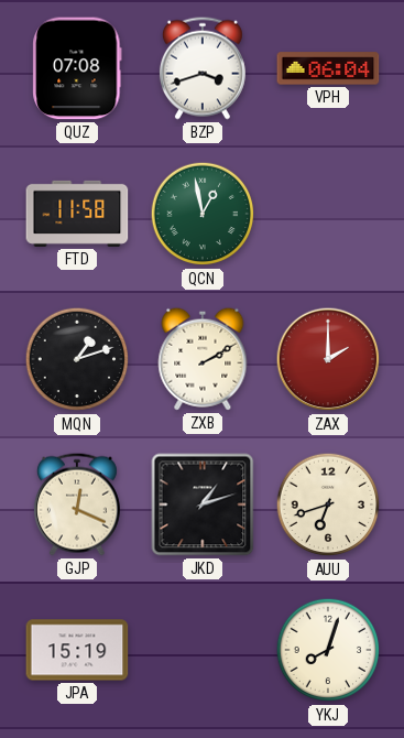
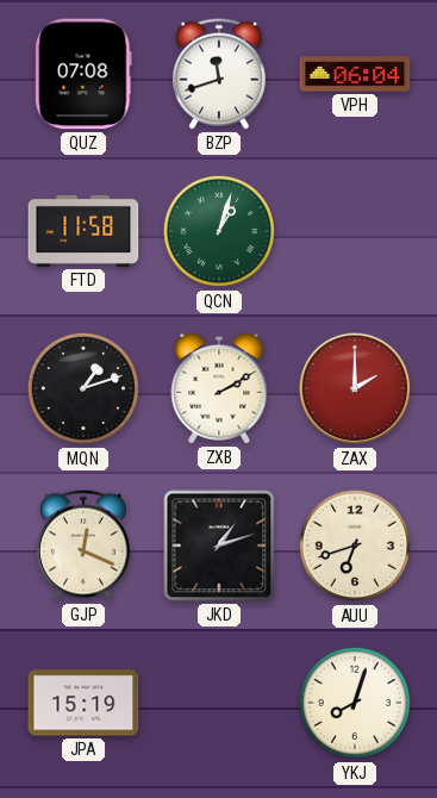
BZP: 3:42 -> 11:42
QCN: 12:58 -> 1:03
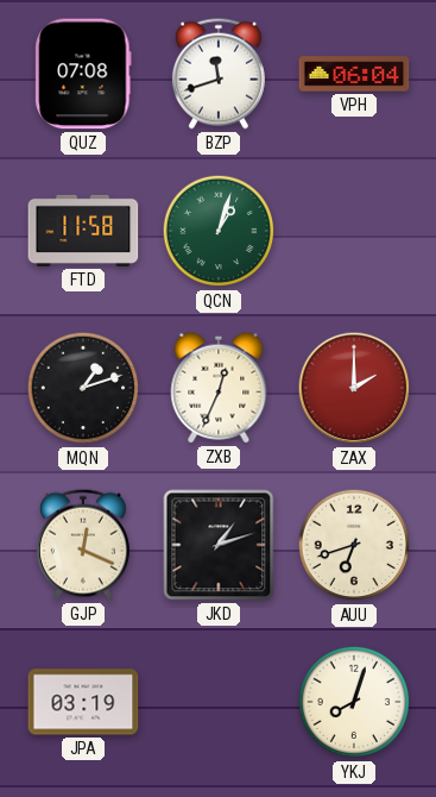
ZXB: 2:10 -> 12:34
JPA: 15:19 -> 03:19
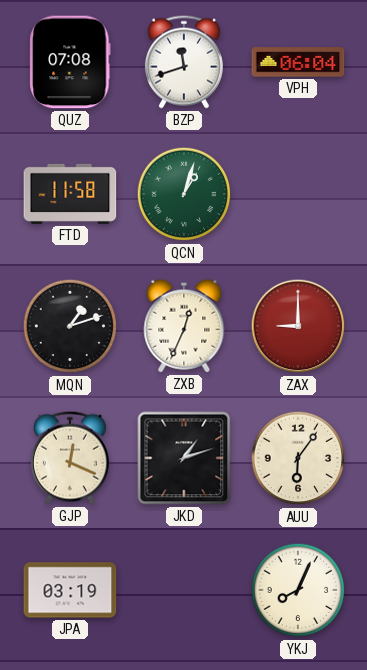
ZAX: 2:00 -> 9:00
AUU: 6:42 -> 6:06
YKJ: 8:03 -> 8:04
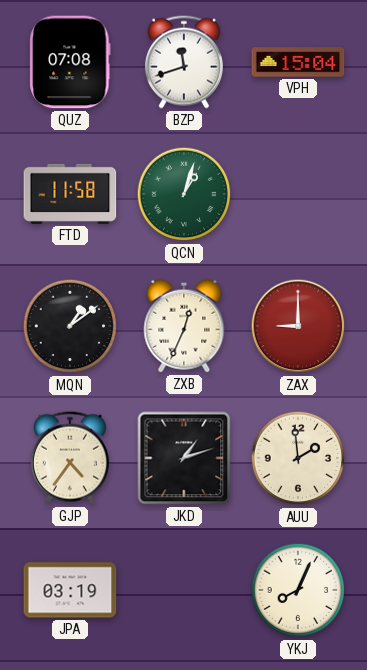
VPH: 06:04 -> 15:04
MQN: 1:12 -> 1:09
GJP: 12:19 -> 4:36
AUU: 6:06 -> 1:59
